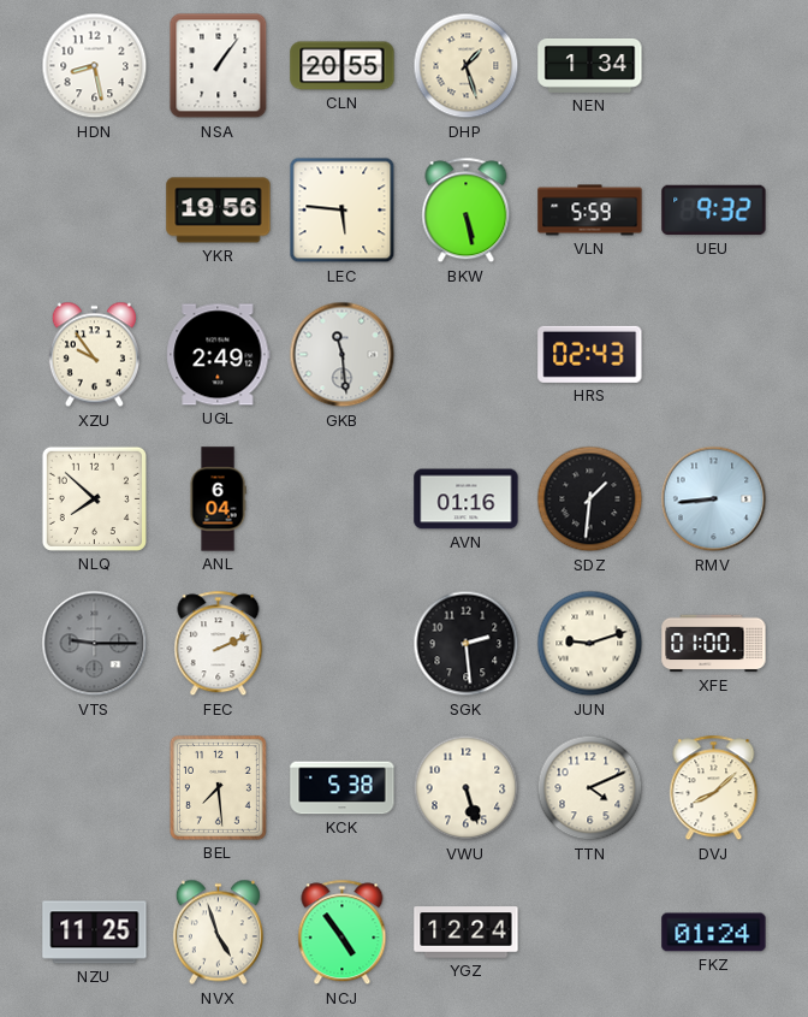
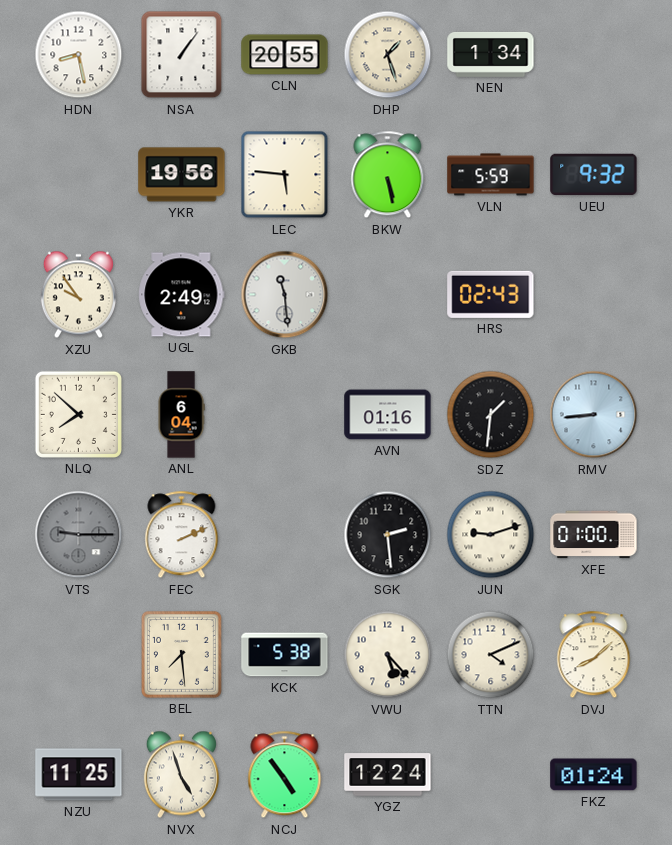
VWU: 5:27 -> 5:23
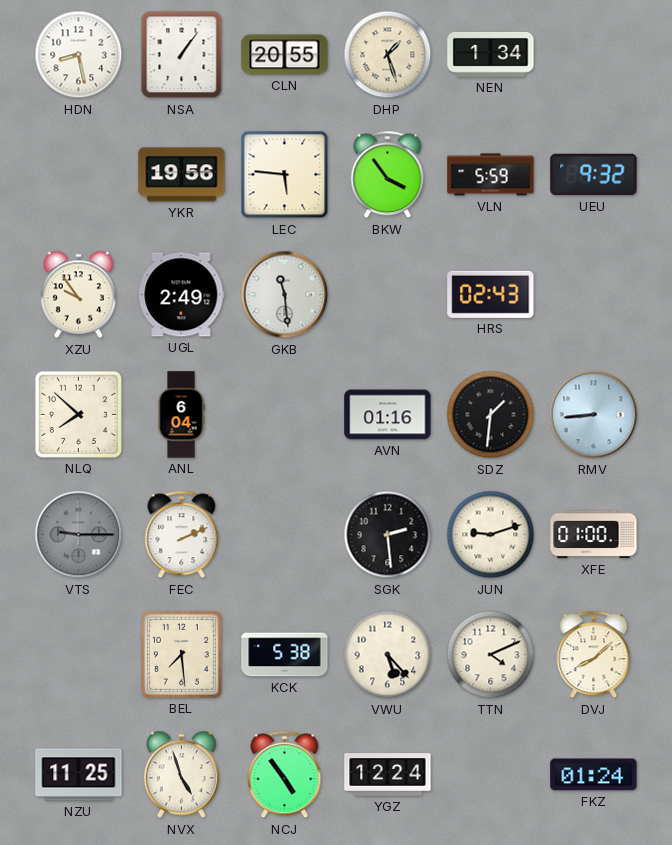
BKW: 5:28 -> 3:54
